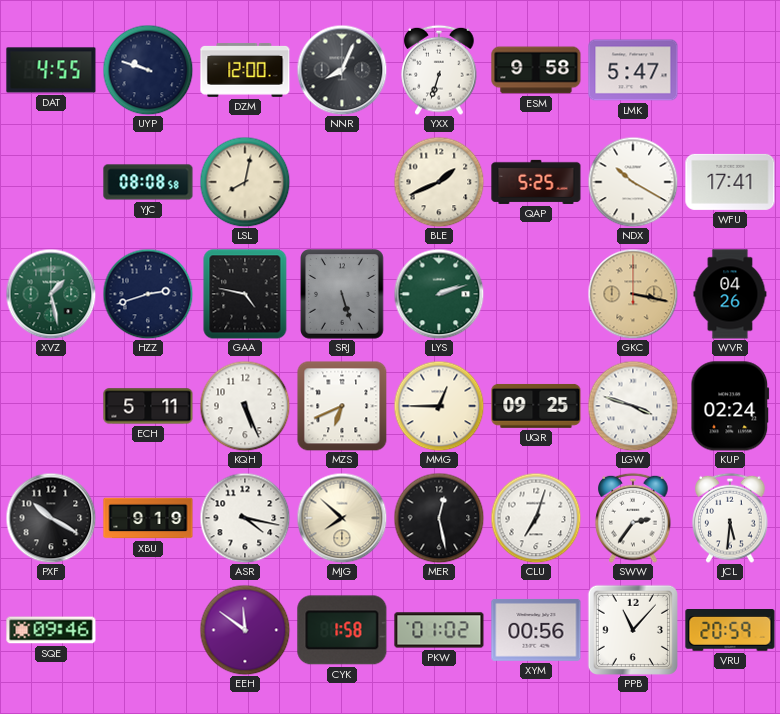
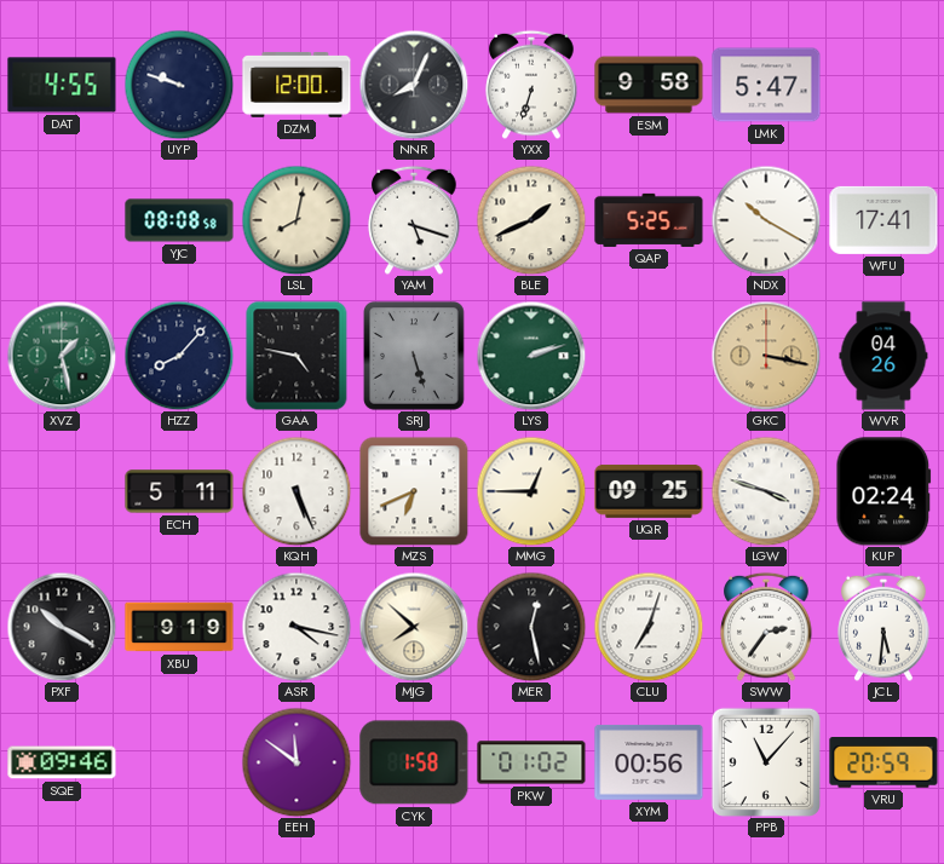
YAM: none -> 5:18
HZZ: 2:42 -> 8:07
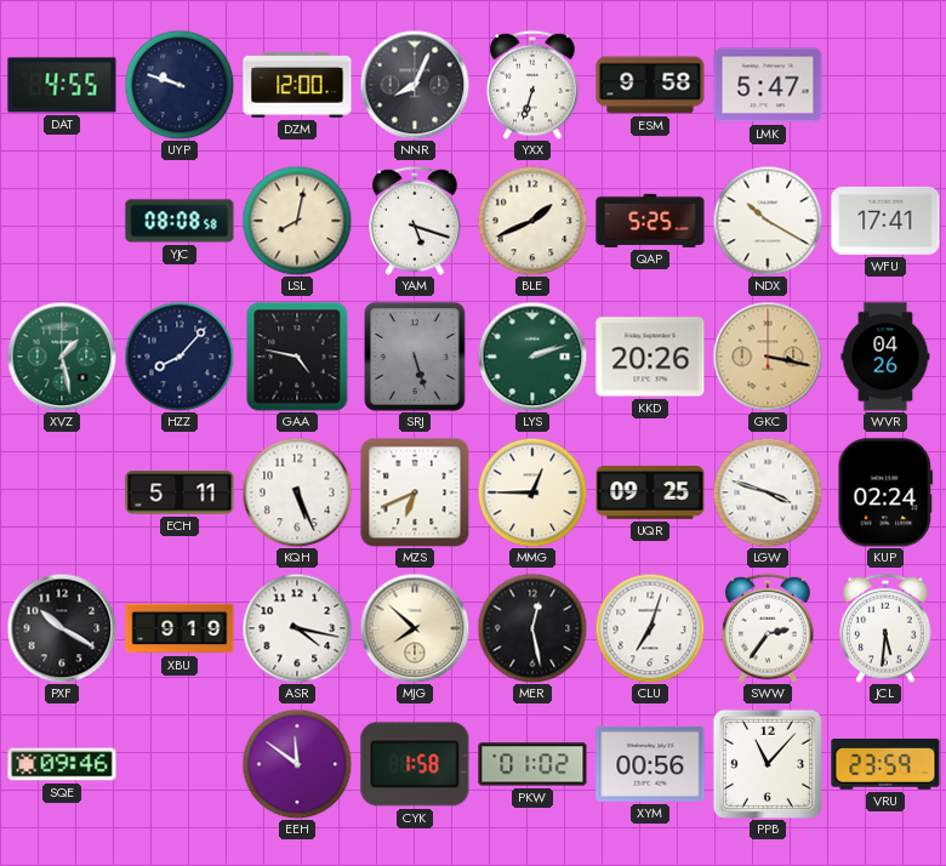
KKD: none -> 20:26
VRU: 20:59 -> 23:59
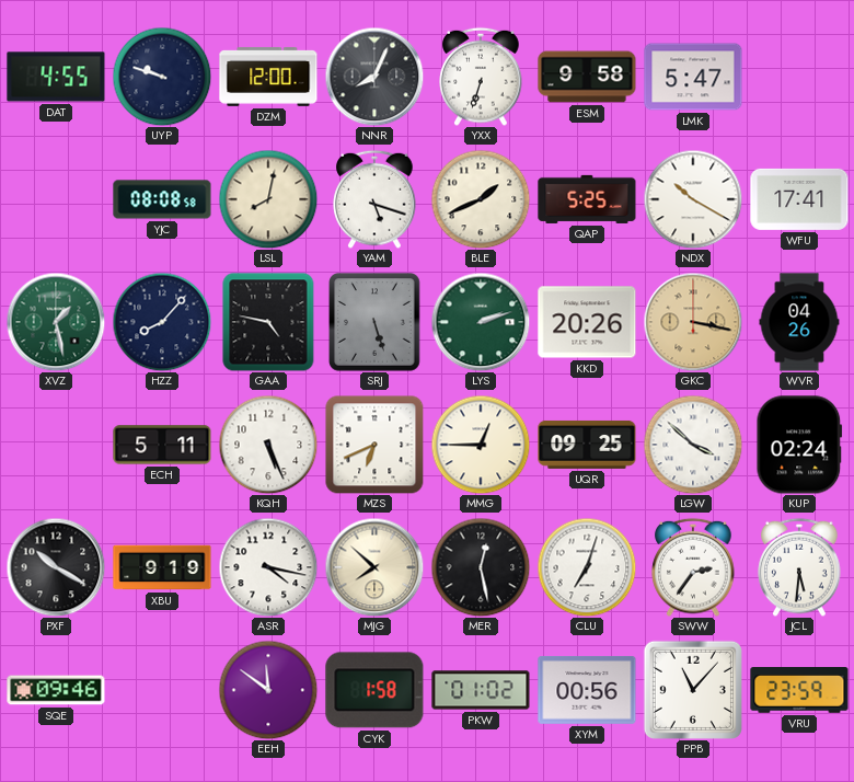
LGW: 3:48 -> 3:52
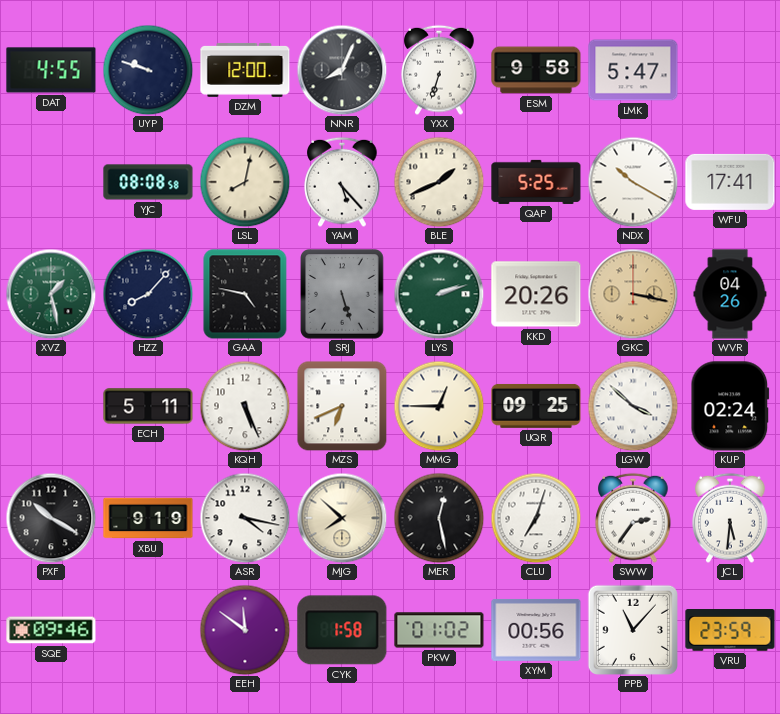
YAM: 5:18 -> 5:23
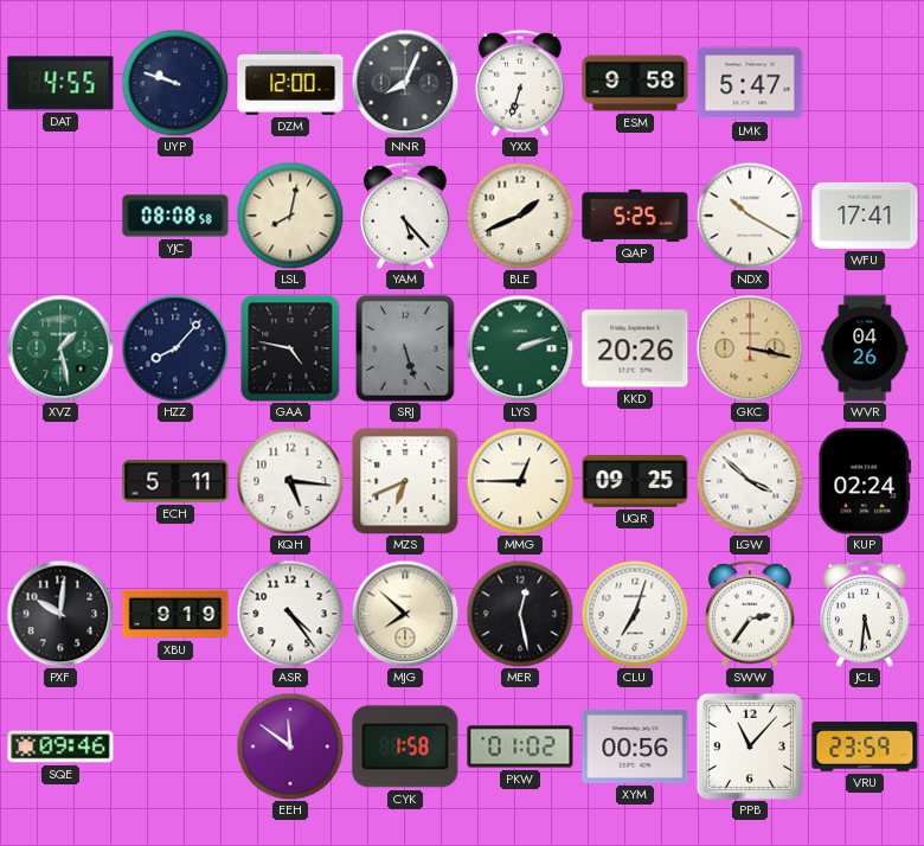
KQH: 5:26 -> 5:16
PXF: 10:20 -> 10:01
ASR: 4:17 -> 4:24
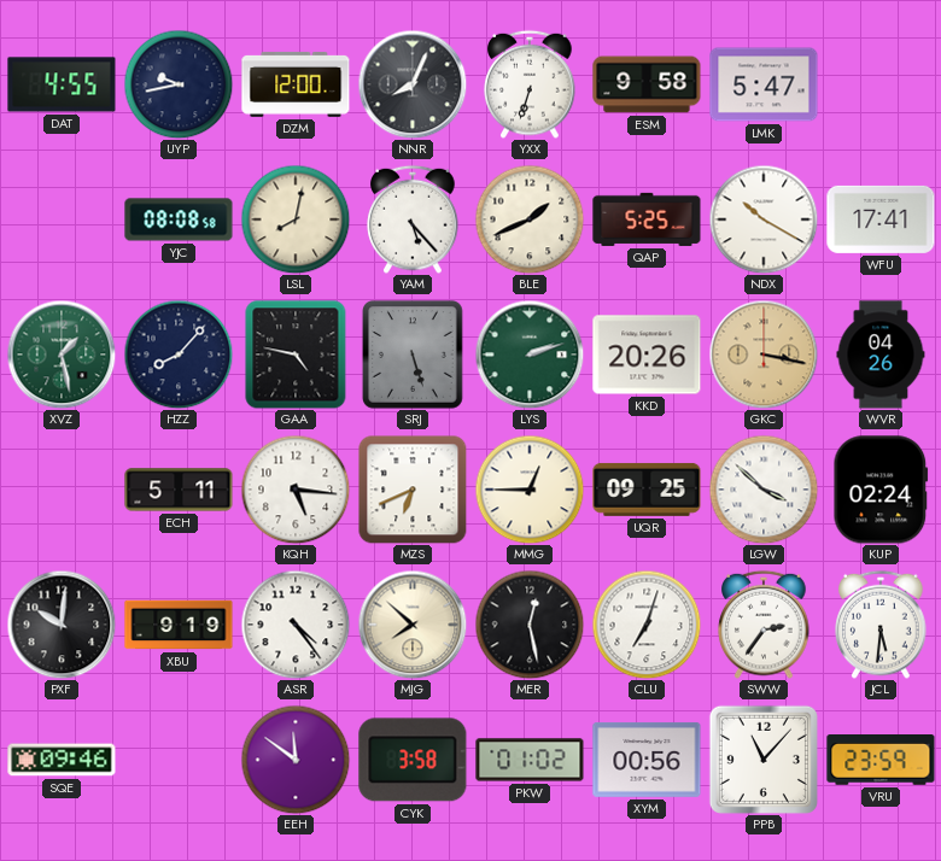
UYP: 9:48 -> 9:43
CYK: 1:58 -> 3:58
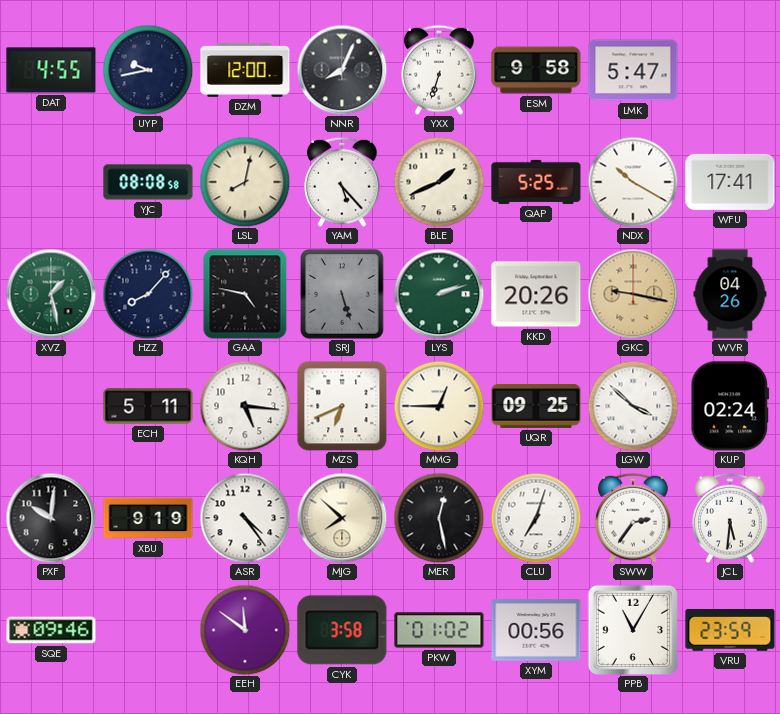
GKC: 3:17 -> 9:17
PPB: 11:07 -> 11:05
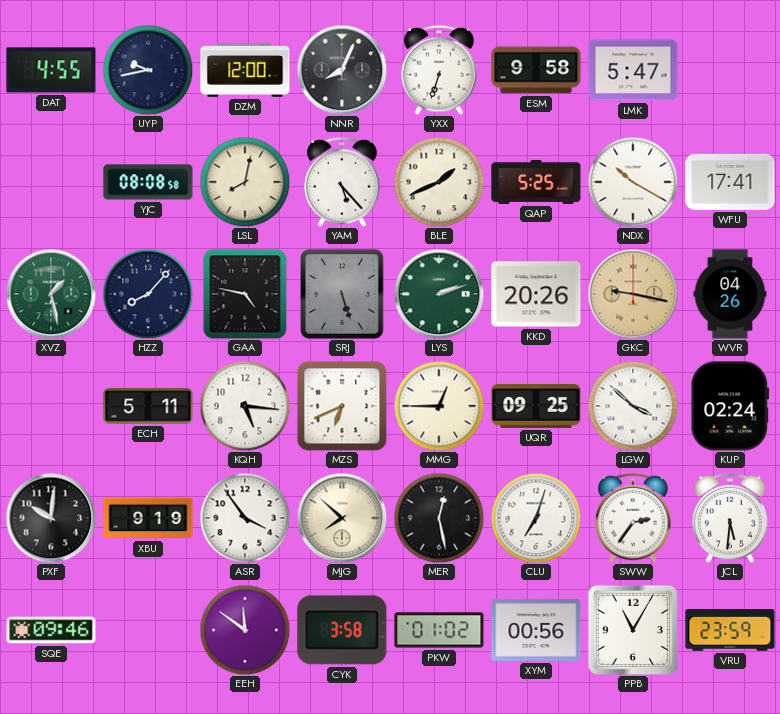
ASR: 4:24 -> 3:54
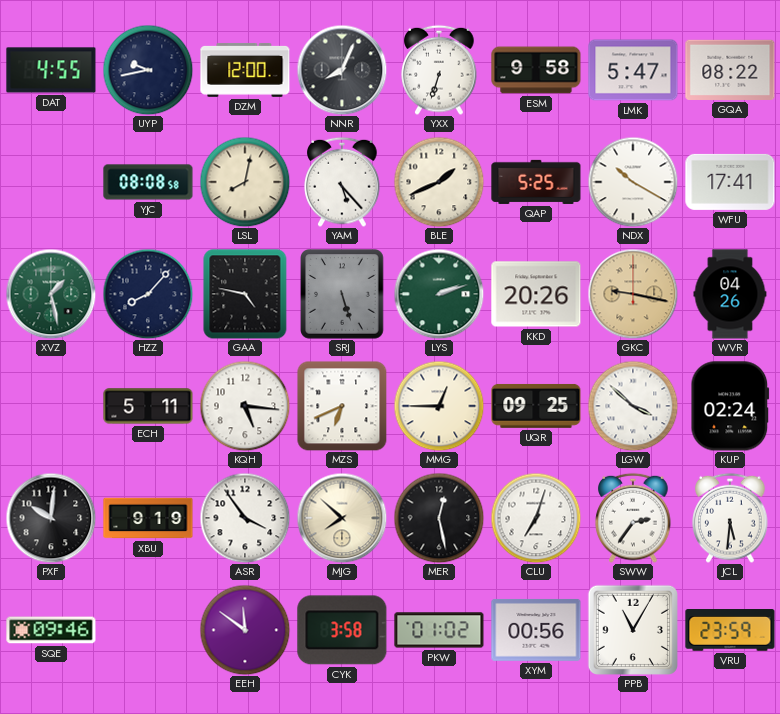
GQA: none -> 08:22
